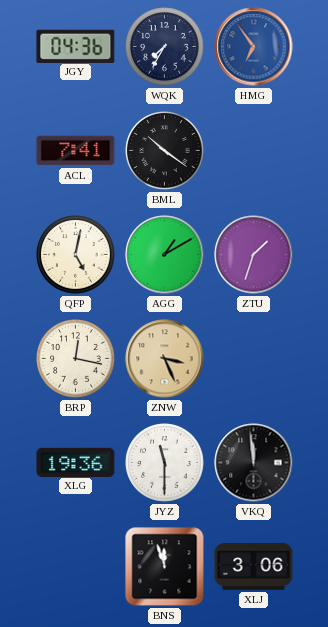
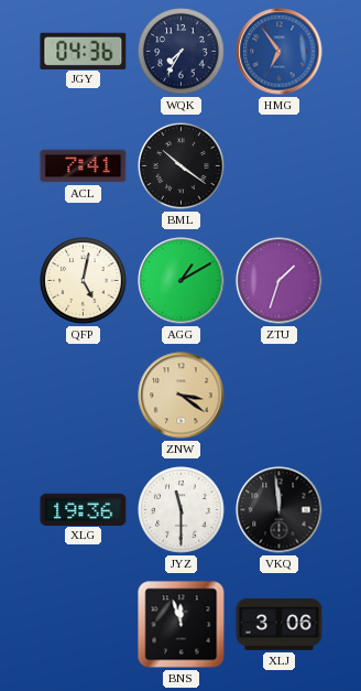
BRP: 12:17 -> none
ZNW: 3:26 -> 3:21
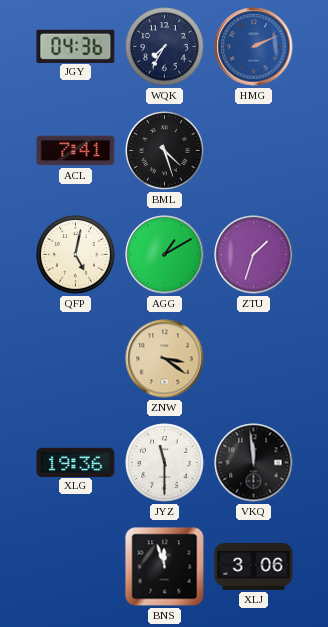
HMG: 6:54 -> 2:11
BML: 10:21 -> 4:27
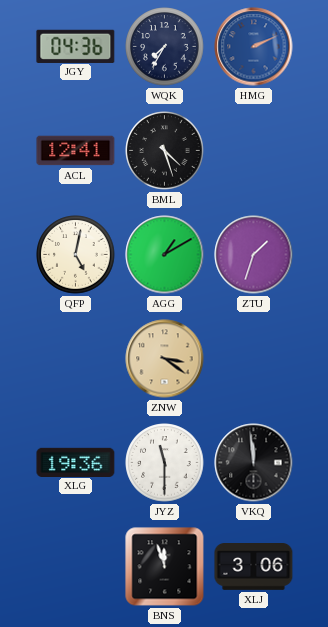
ACL: 7:41 -> 12:41
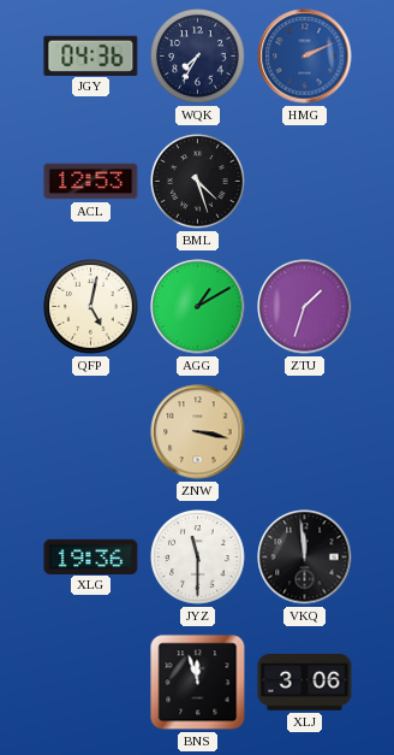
ACL: 12:41 -> 12:53
ZNW: 3:21 -> 3:17
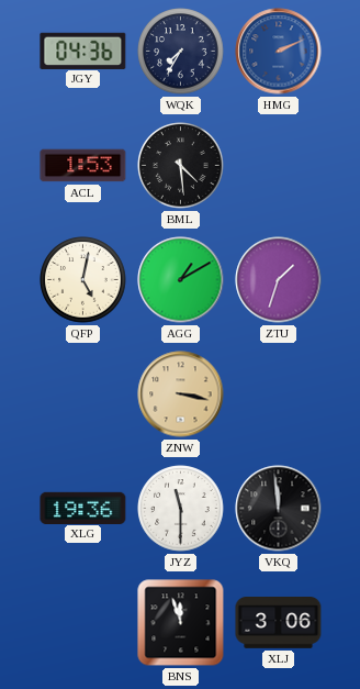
ACL: 12:53 -> 1:53
BML: 4:27 -> 4:29
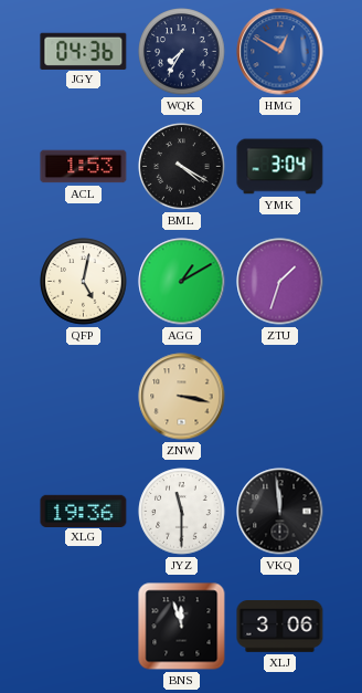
HMG: 2:11 -> 12:50
BML: 4:29 -> 4:20
YMK: none -> 3:04
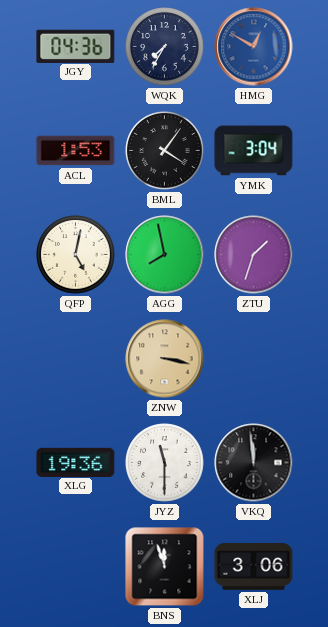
BML: 4:20 -> 4:06
AGG: 1:10 -> 7:58
